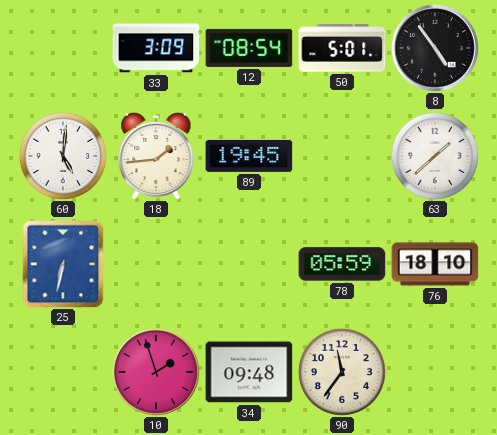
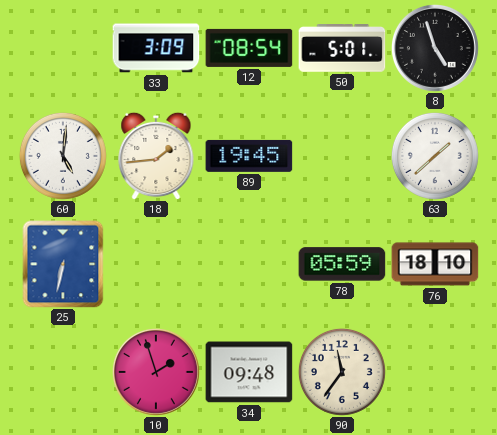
8: 4:54 -> 4:57
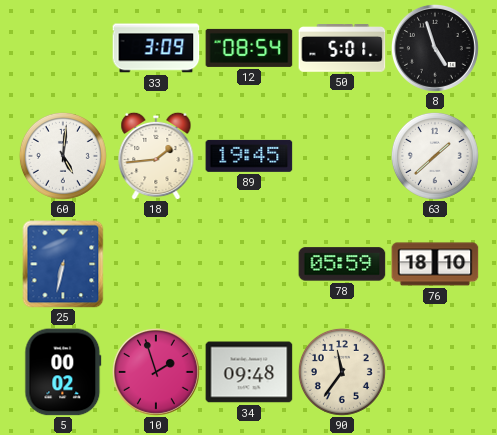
5: none -> 00:02
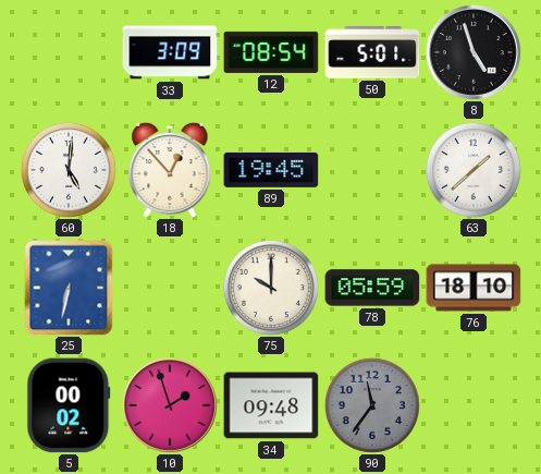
18: 1:44 -> 12:53
75: none -> 10:00
90 dial: cream -> grey
